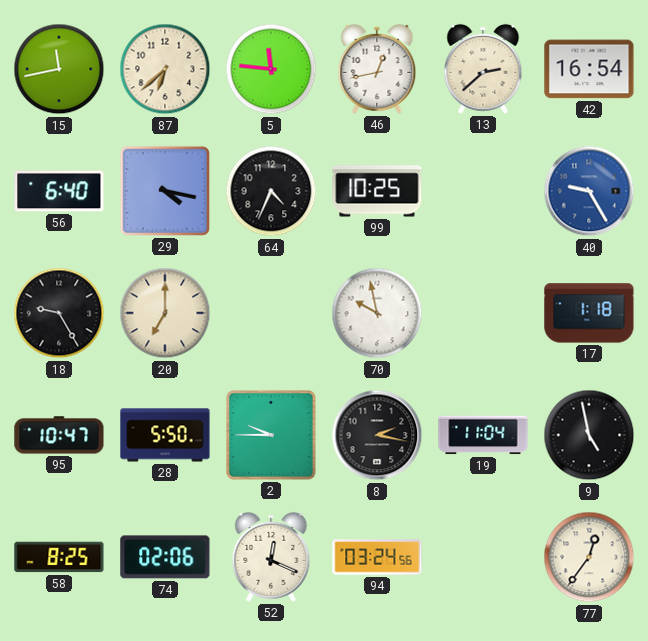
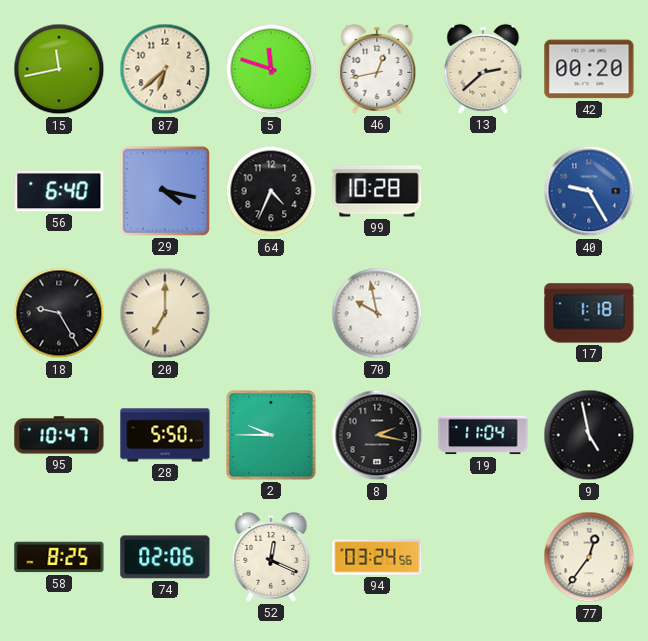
5: 11:46 -> 11:48
42: 16:54 -> 00:20
99: 10:25 -> 10:28
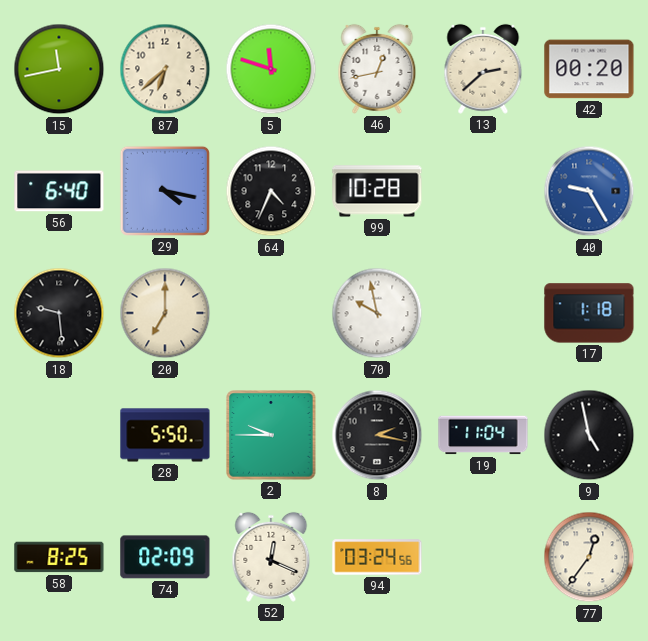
18: 9:25 -> 9:29
95: 10:47 -> none
74: 02:06 -> 02:09
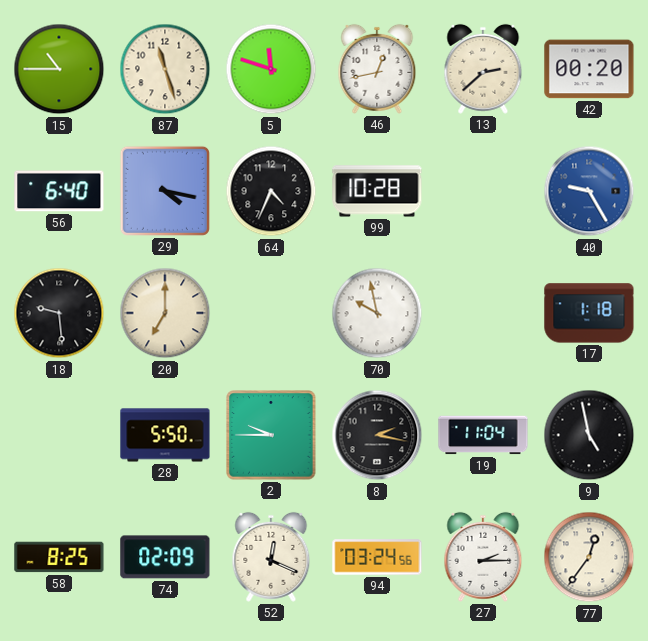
15: 11:43 -> 10:45
87: 6:38 -> 11:27
27: none -> 2:15
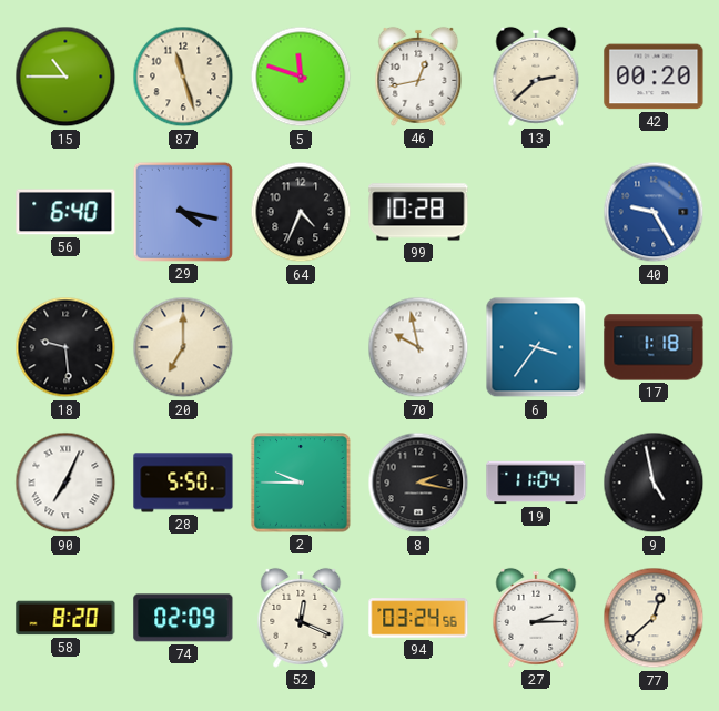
6: none -> 3:36
90: none -> 7:04
58: 8:25 -> 8:20
77: 12:36 -> 12:38
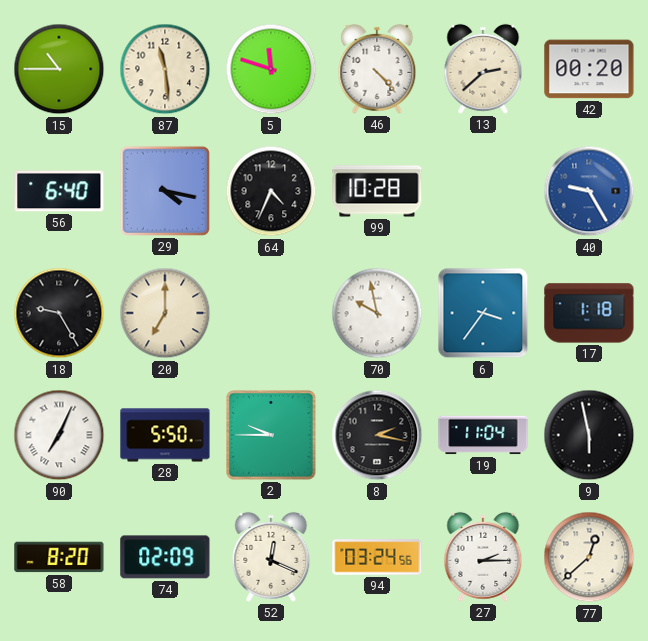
87: 11:27 -> 11:29
46: 12:43 -> 4:23
18: 9:29 -> 9:25
9: 4:58 -> 5:58
